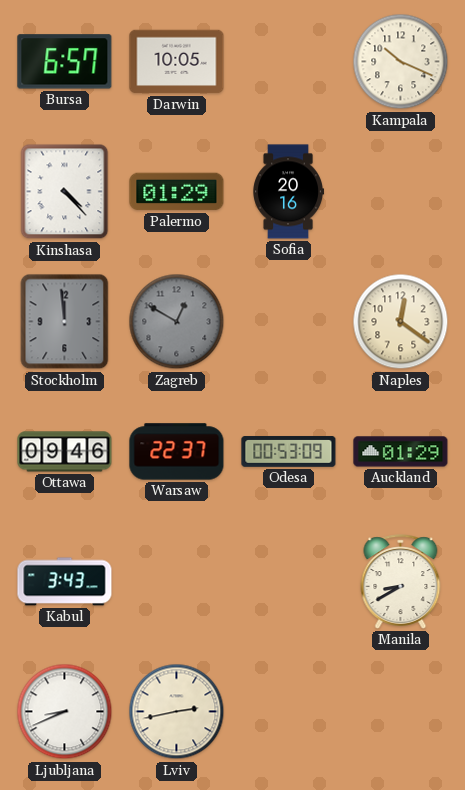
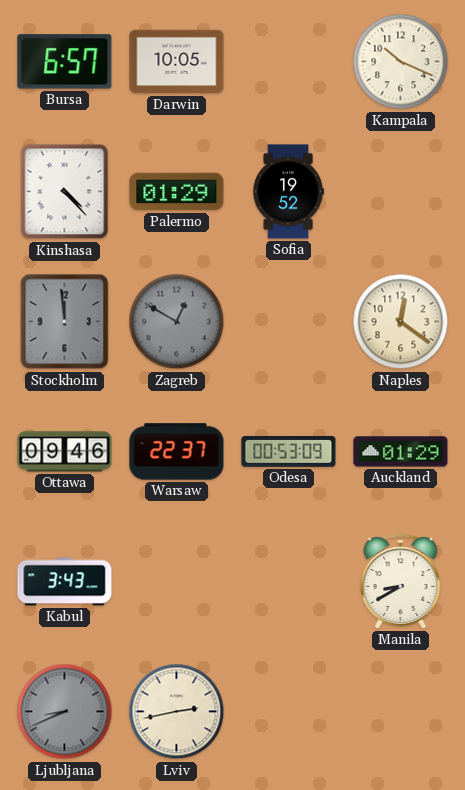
Sofia: 20:16 -> 19:52
Ljubljana dial: white -> grey
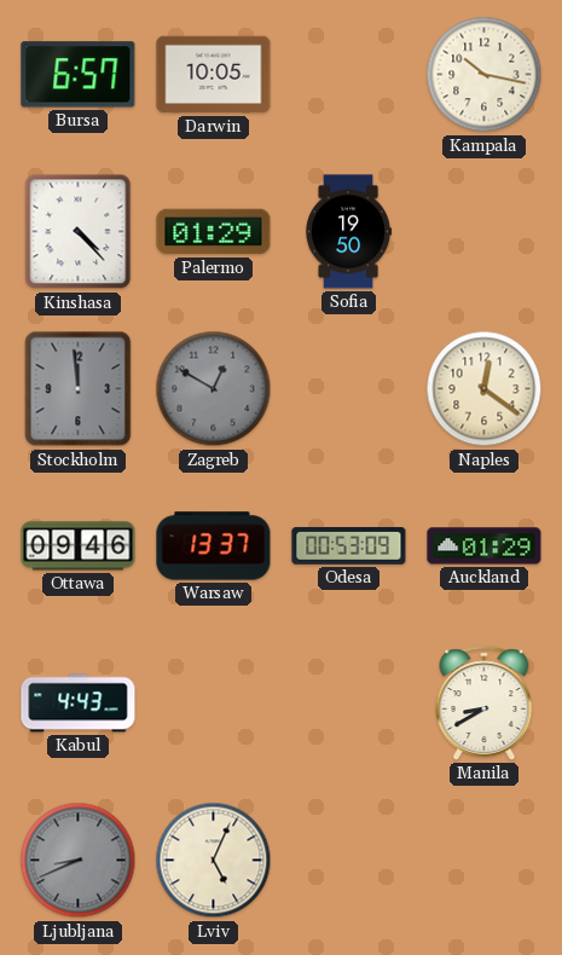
Kampala: 10:19 -> 10:17
Sofia: 19:52 -> 19:50
Warsaw: 22:37 -> 13:37
Kabul: 3:43 -> 4:43
Lviv: 2:43 -> 5:04
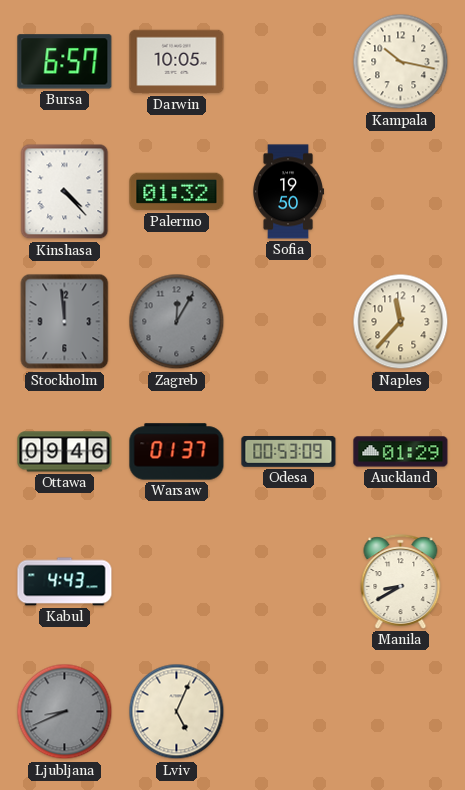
Palermo: 01:29 -> 01:32
Zagreb: 12:50 -> 12:05
Naples: 12:21 -> 11:37
Warsaw: 13:37 -> 01:37
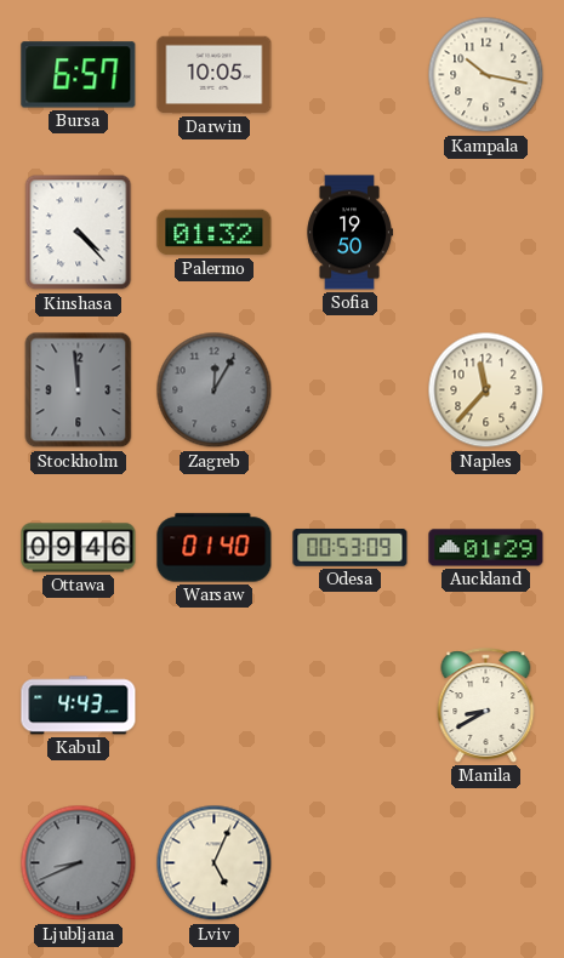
Warsaw: 01:37 -> 01:40
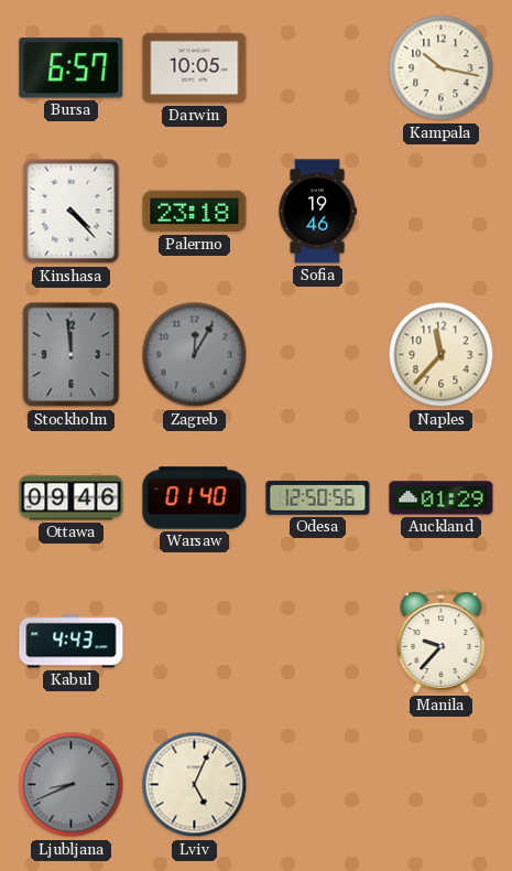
Palermo: 01:32 -> 23:18
Sofia: 19:50 -> 19:46
Odesa: 00:53 -> 12:50
Manila: 8:40 -> 9:37
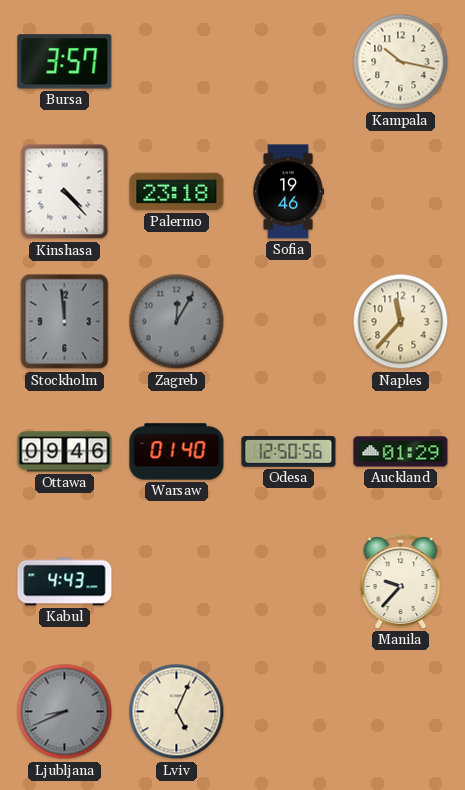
Bursa: 6:57 -> 3:57
Darwin: 10:05 -> none
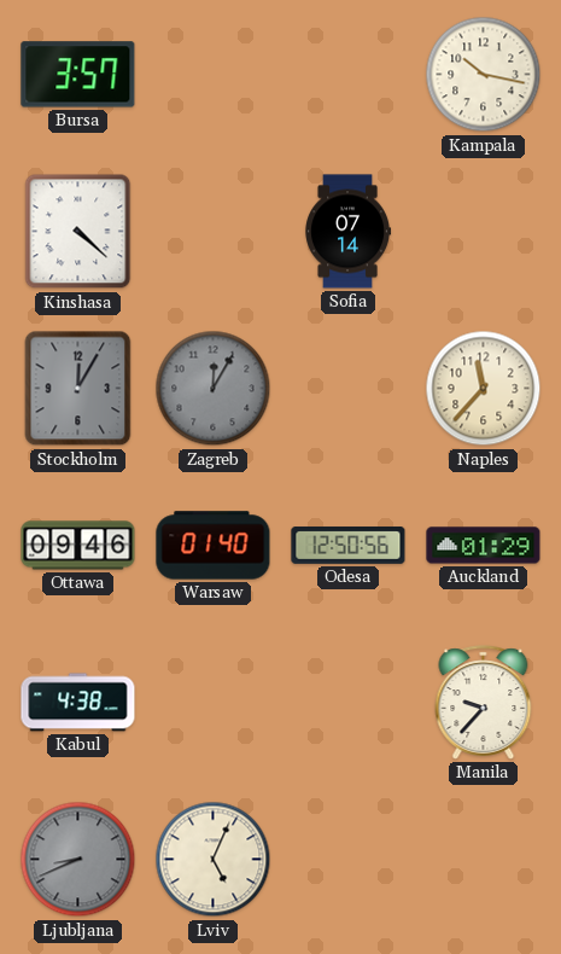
Kinshasa: 4:23 -> 4:22
Palermo: 23:18 -> none
Sofia: 19:46 -> 07:14
Stockholm: 11:59 -> 12:05
Kabul: 4:43 -> 4:38
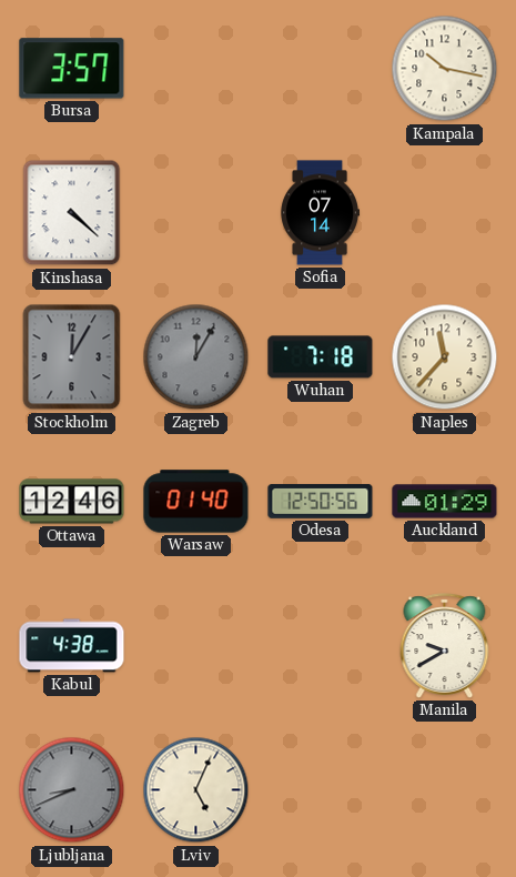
Wuhan: none -> 7:18
Ottawa: 09:46 -> 12:46
Manila: 9:37 -> 9:40
